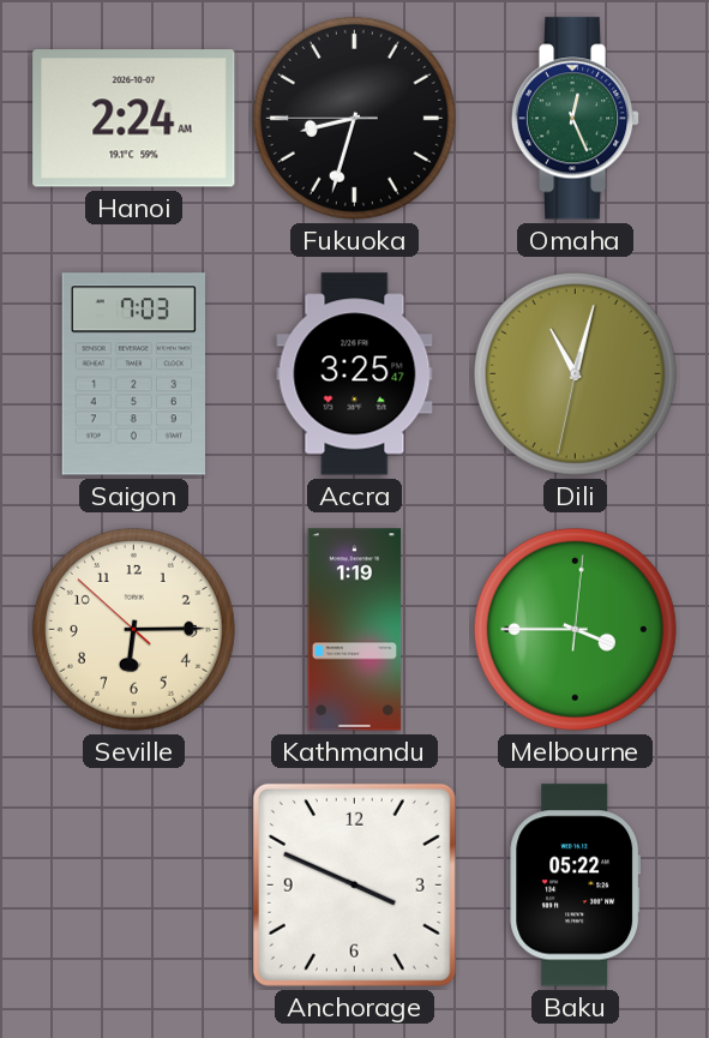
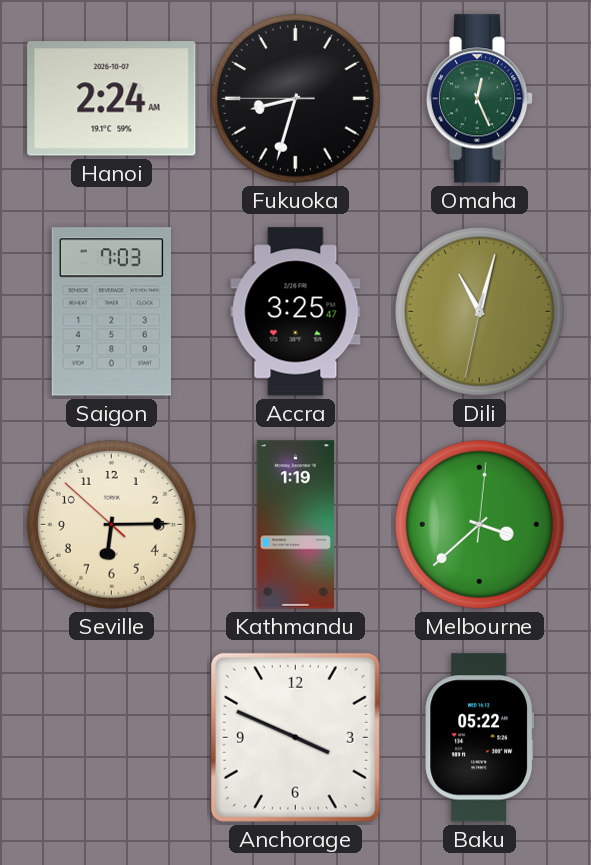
Melbourne: 3:45 -> 3:38
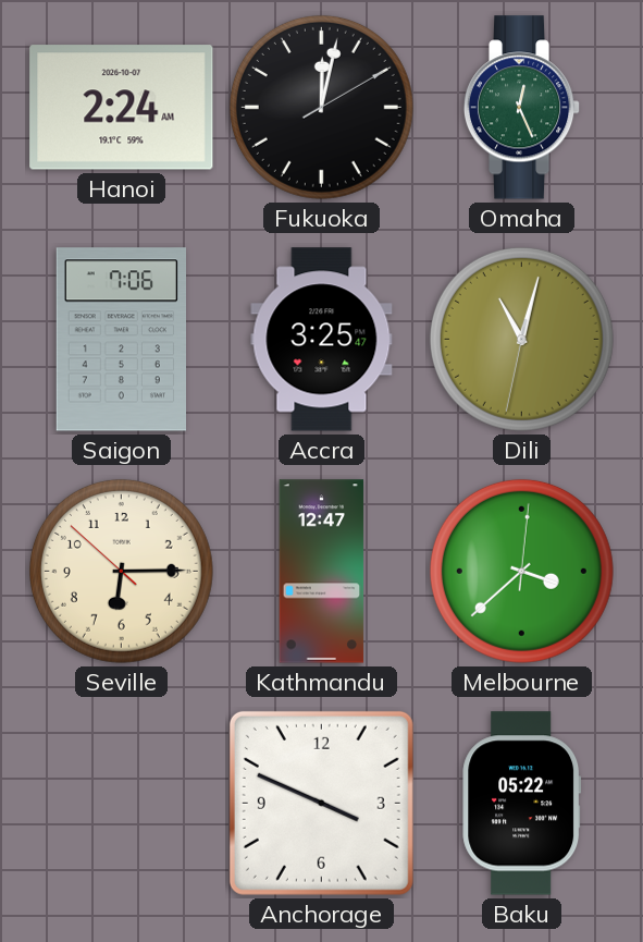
Fukuoka: 8:32 -> 12:02
Saigon: 7:03 -> 7:06
Kathmandu: 1:19 -> 12:47
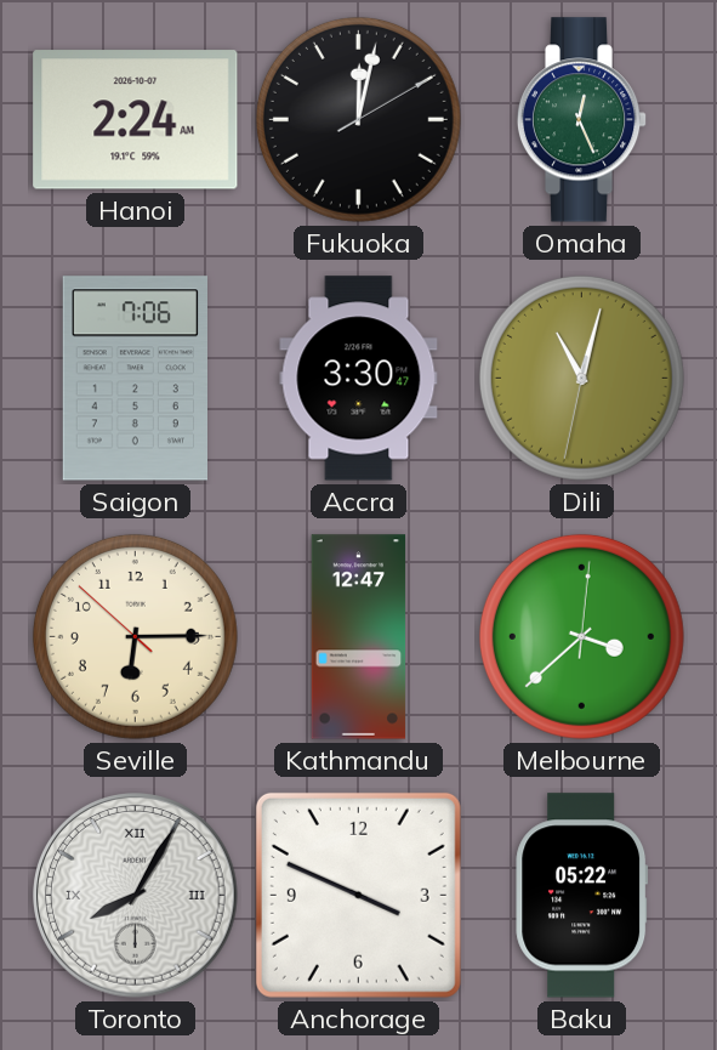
Accra: 3:25 -> 3:30
Toronto: none -> 8:05
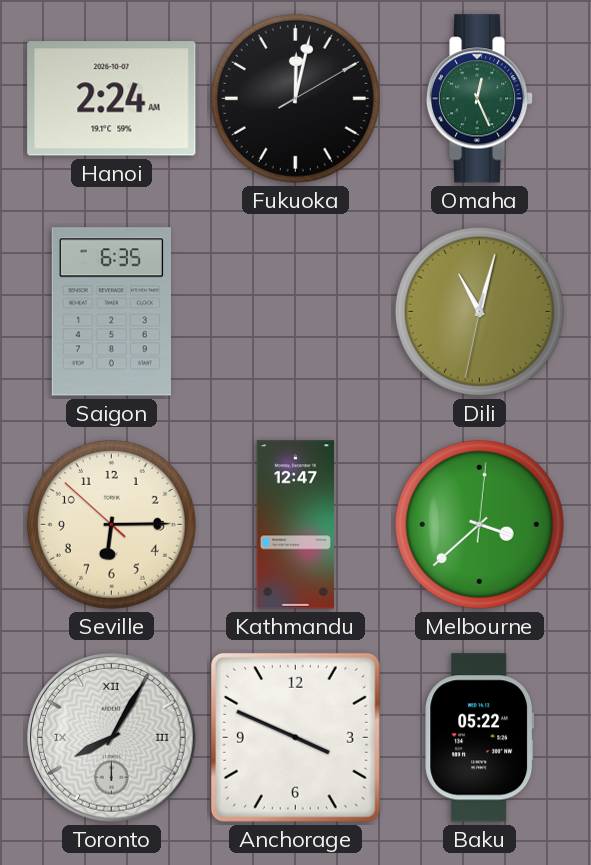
Saigon: 7:06 -> 6:35
Accra: 3:30 -> none
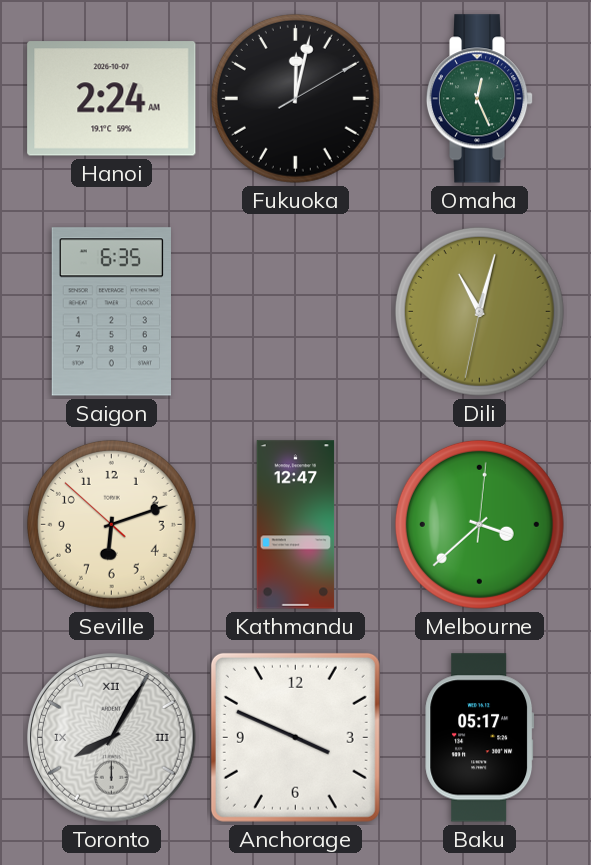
Seville: 6:14 -> 6:11
Baku: 05:22 -> 05:17
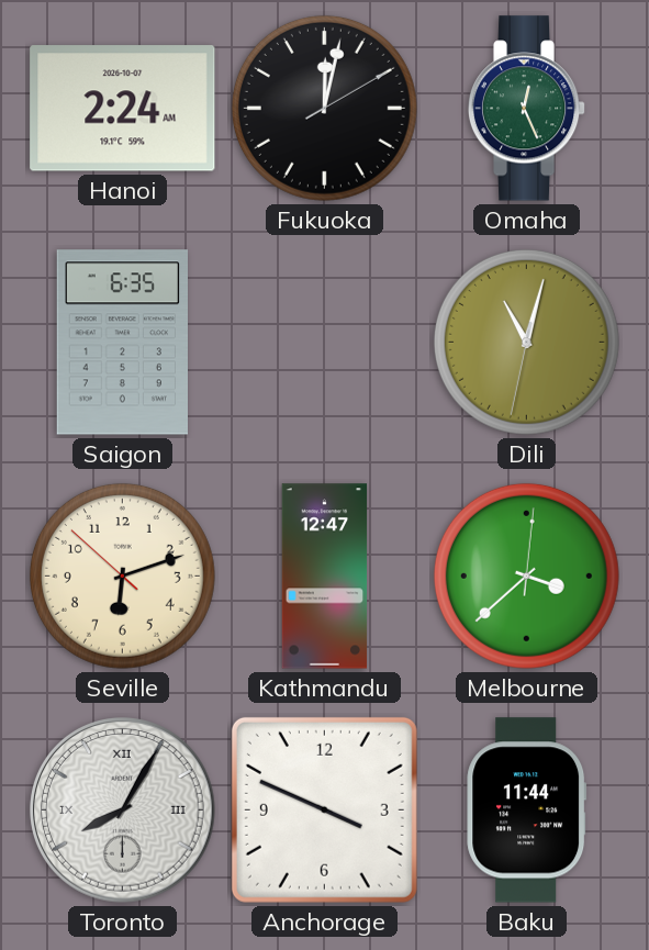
Baku: 05:17 -> 11:44
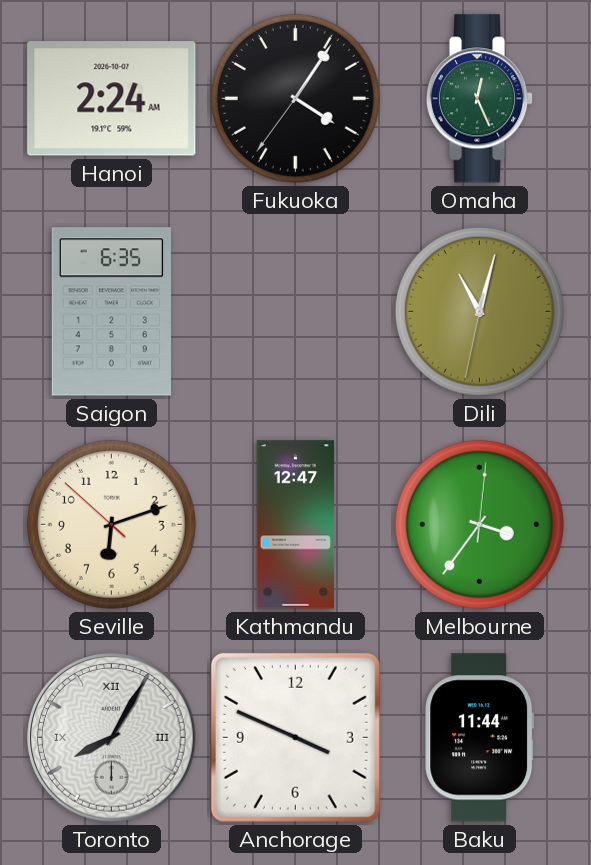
Fukuoka: 12:02 -> 4:05
Melbourne: 3:38 -> 3:36
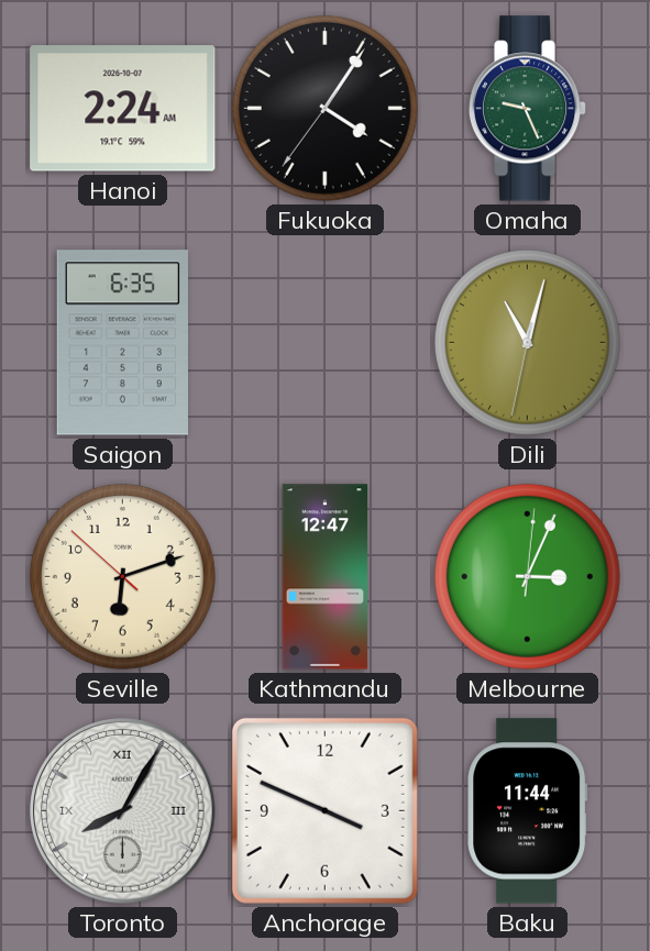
Omaha: 12:26 -> 9:26
Melbourne: 3:36 -> 3:04
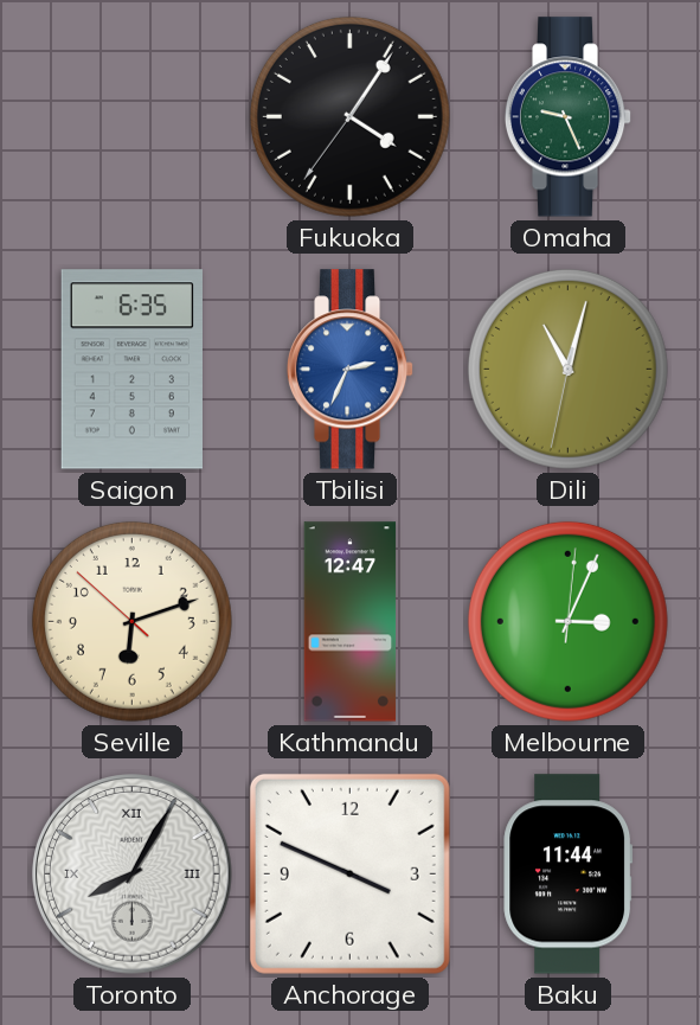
Hanoi: 2:24 -> none
Tbilisi: none -> 2:34
